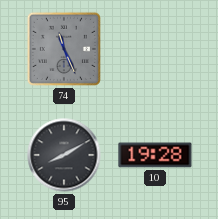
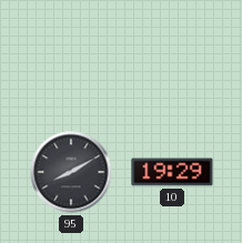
74: 11:26 -> none
10: 19:28 -> 19:29
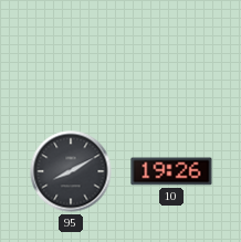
10: 19:29 -> 19:26
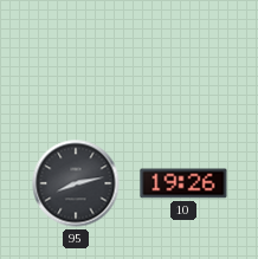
95: 8:10 -> 8:13
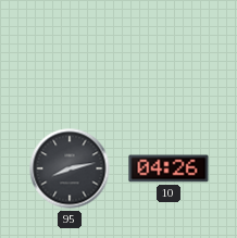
10: 19:26 -> 04:26
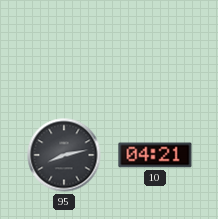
10: 04:26 -> 04:21
